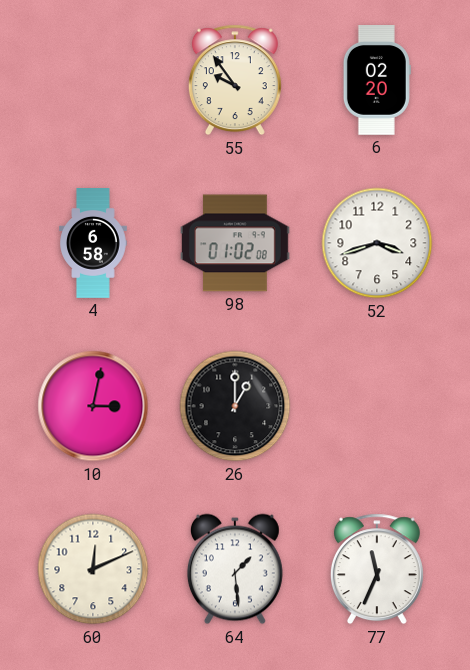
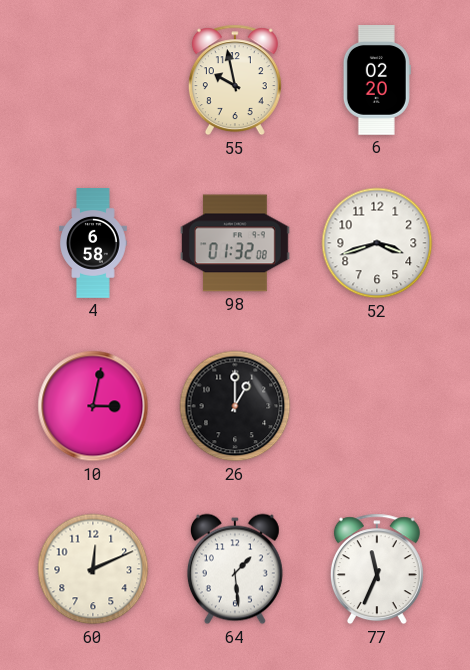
55: 9:54 -> 9:58
98: 01:02 -> 01:32
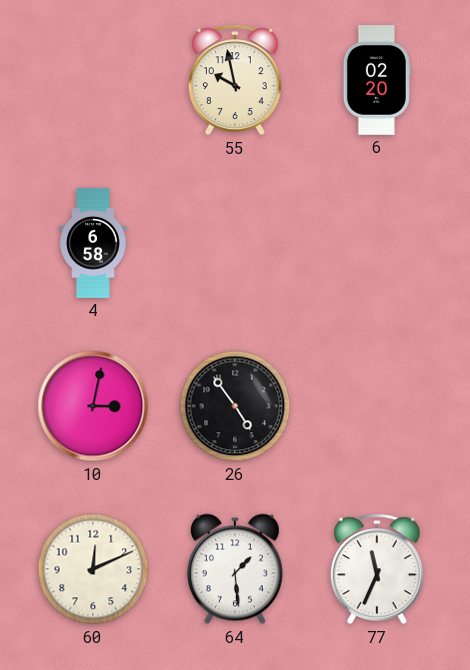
98: 01:32 -> none
52: 3:42 -> none
26: 1:00 -> 4:54
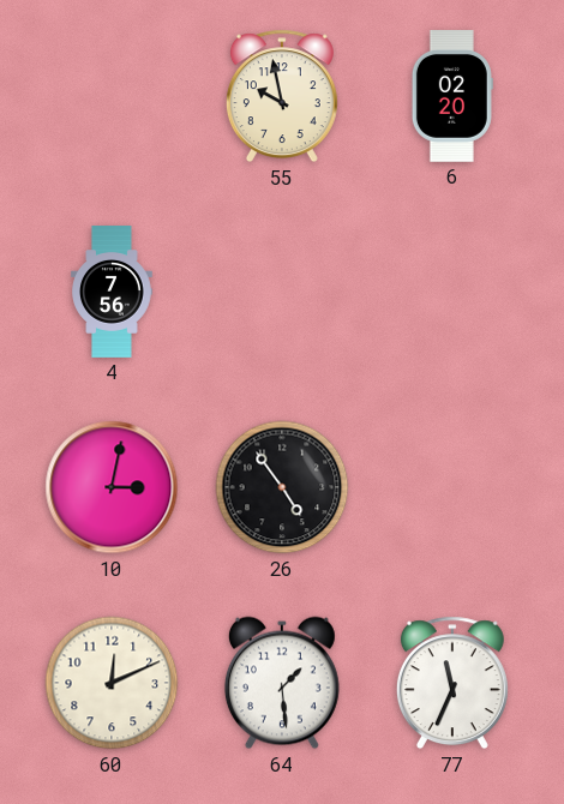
4: 6:58 -> 7:56
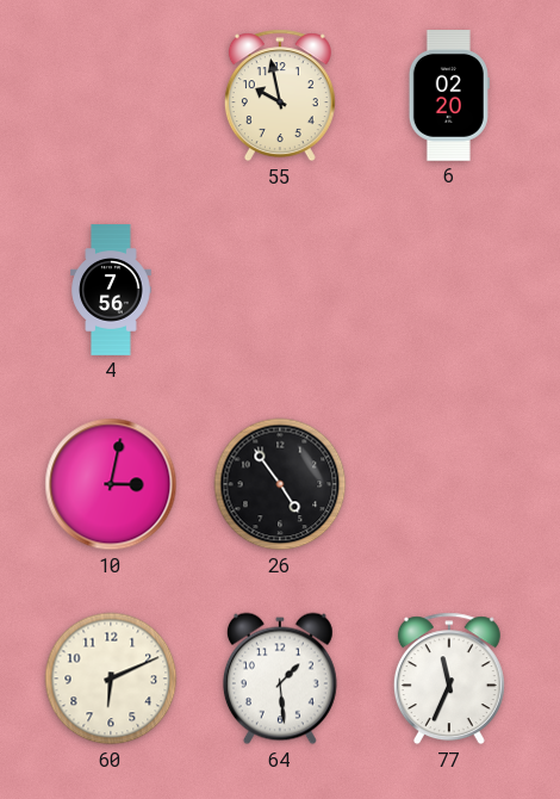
60: 12:11 -> 6:11
